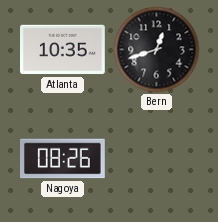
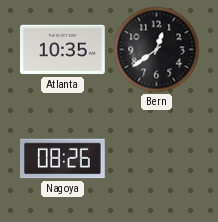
Bern: 12:42 -> 12:39
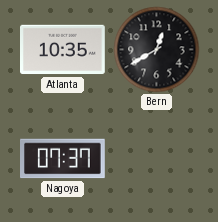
Bern: 12:39 -> 12:40
Nagoya: 08:26 -> 07:37
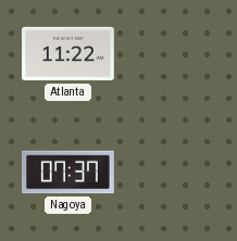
Atlanta: 10:35 -> 11:22
Bern: 12:40 -> none
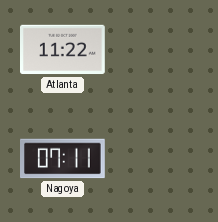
Nagoya: 07:37 -> 07:11
